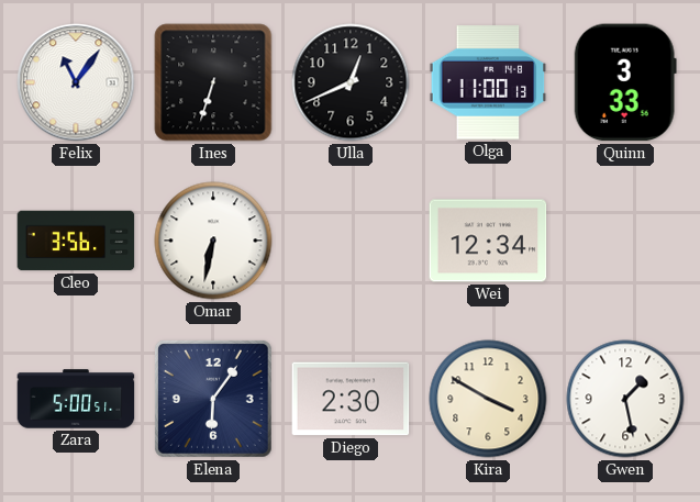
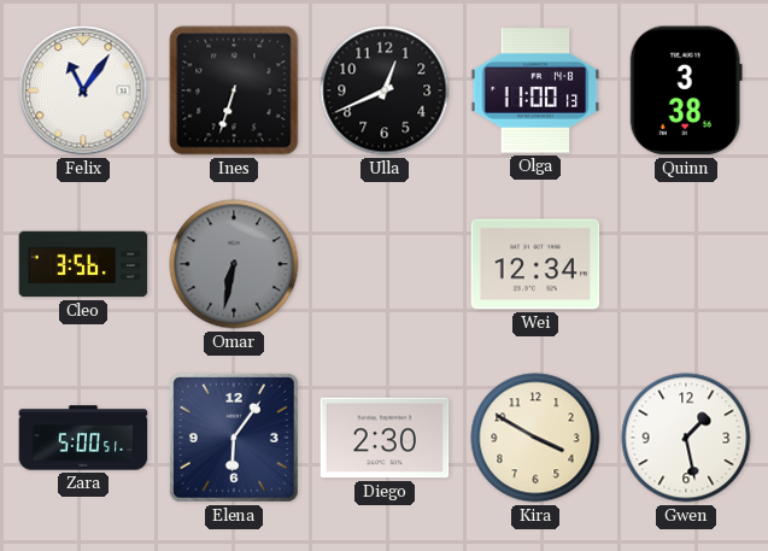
Quinn: 3:33 -> 3:38
Omar dial: white -> grey
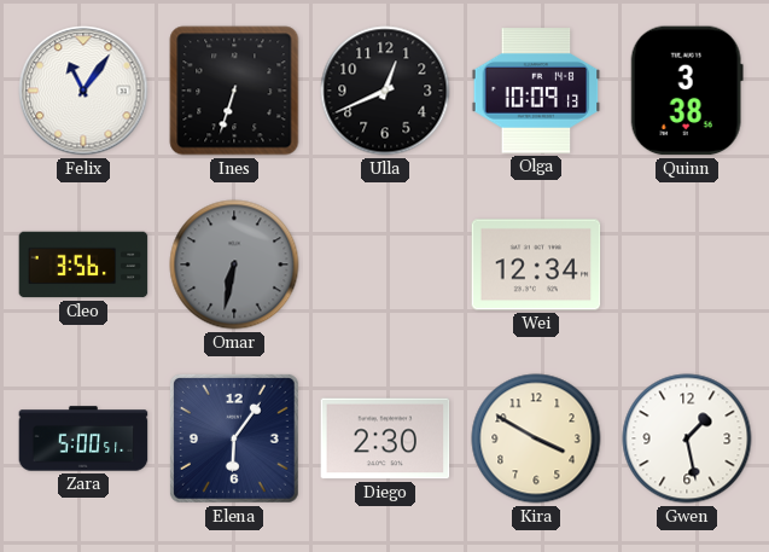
Olga: 11:00 -> 10:09
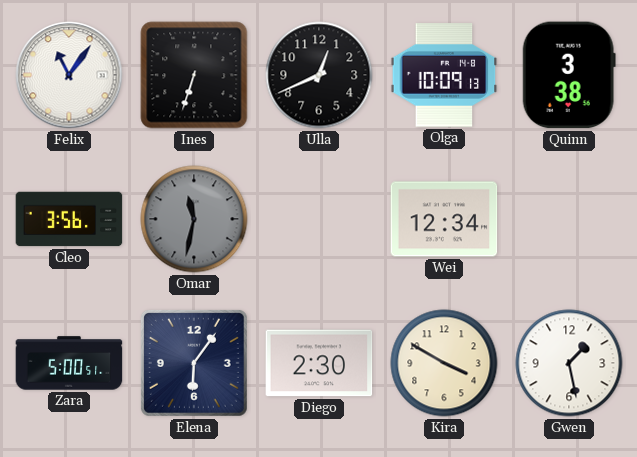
Omar: 6:32 -> 11:32
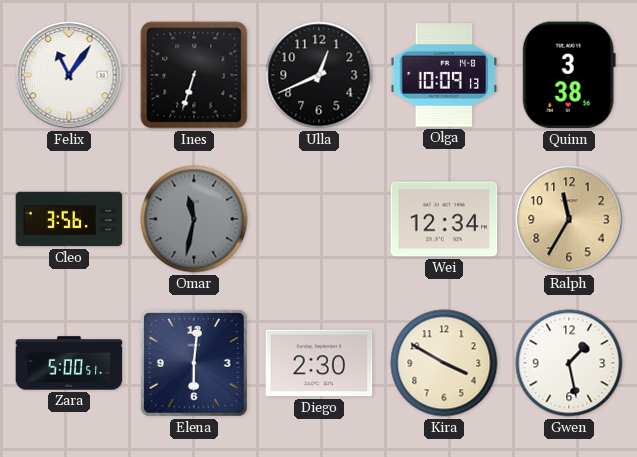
Ralph: none -> 11:35
Elena: 6:06 -> 6:01
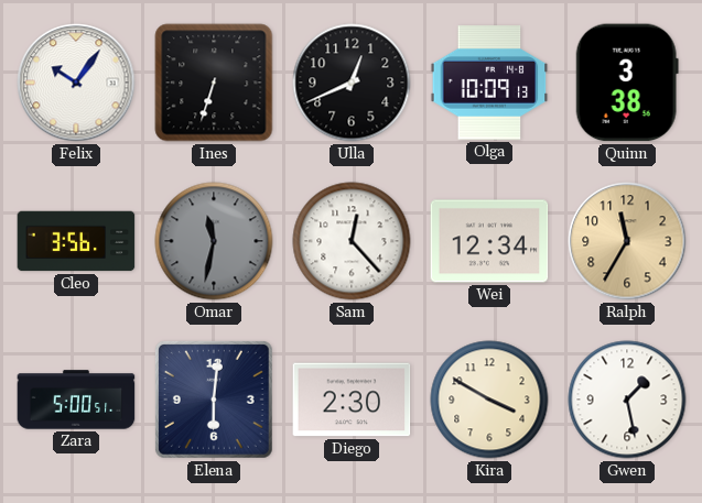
Felix: 11:06 -> 10:06
Sam: none -> 12:23
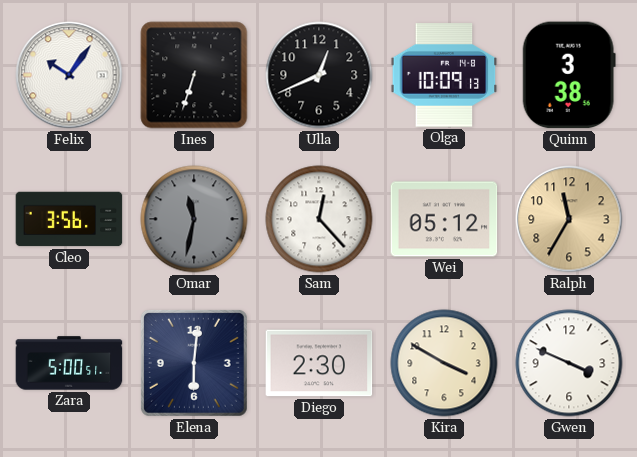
Wei: 12:34 -> 05:12
Gwen: 1:28 -> 3:49
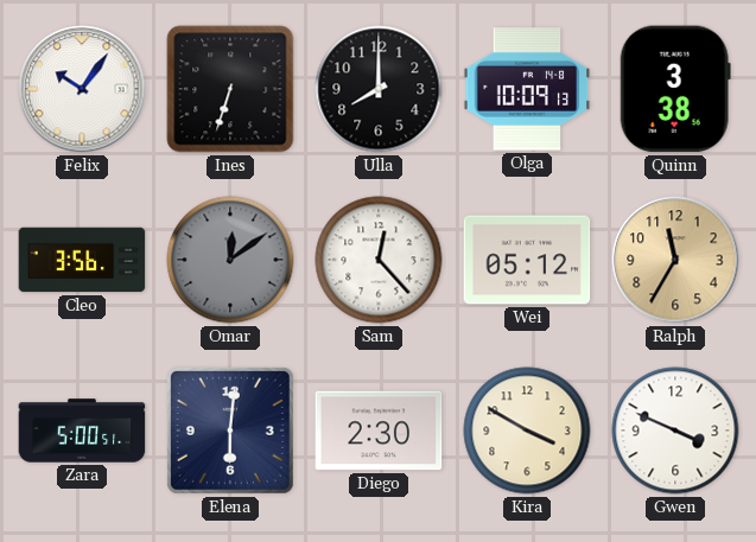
Ulla: 12:41 -> 8:00
Omar: 11:32 -> 12:09
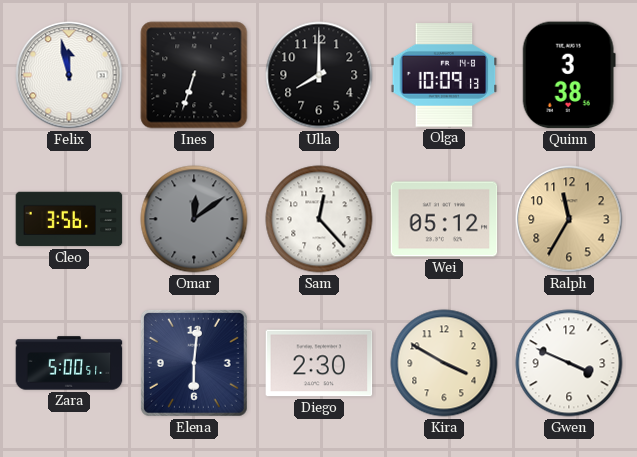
Felix: 10:06 -> 11:58
